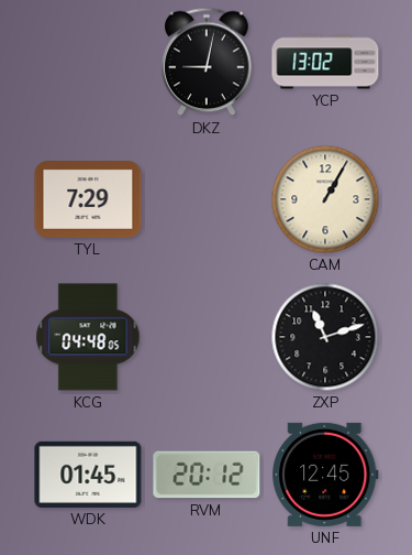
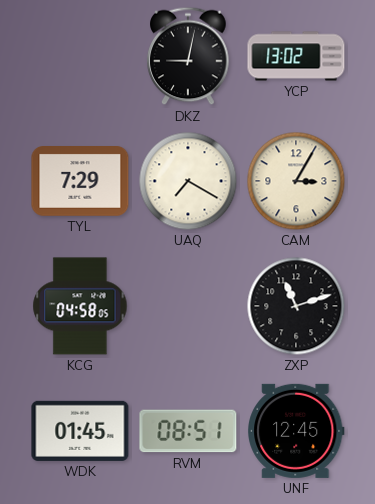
UAQ: none -> 7:20
CAM: 1:05 -> 3:05
KCG: 04:48 -> 04:58
RVM: 20:12 -> 08:51
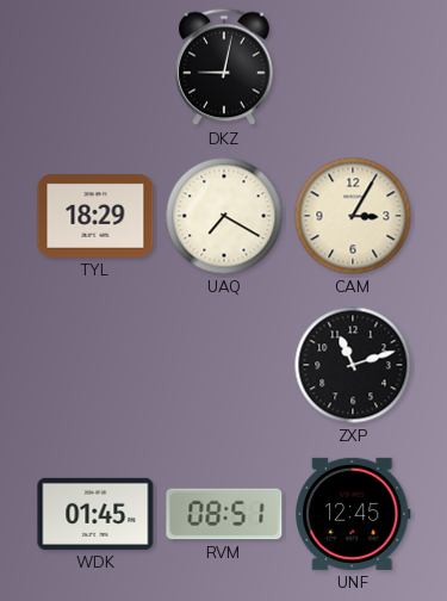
YCP: 13:02 -> none
TYL: 7:29 -> 18:29
KCG: 04:58 -> none
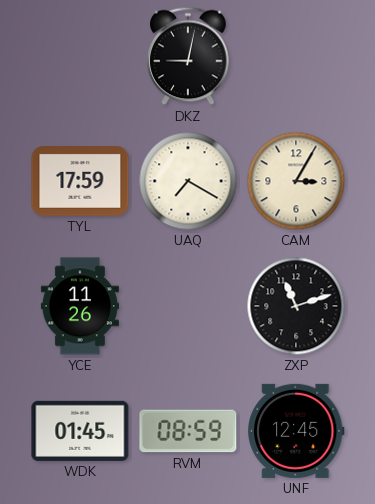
TYL: 18:29 -> 17:59
YCE: none -> 11:26
RVM: 08:51 -> 08:59
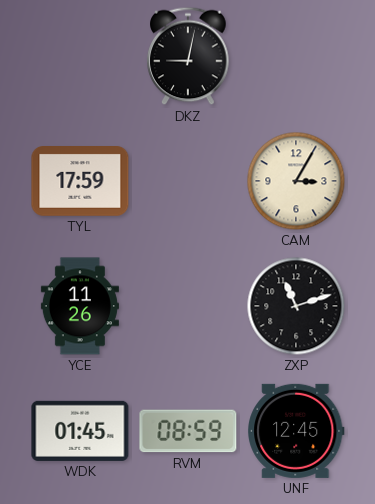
UAQ: 7:20 -> none
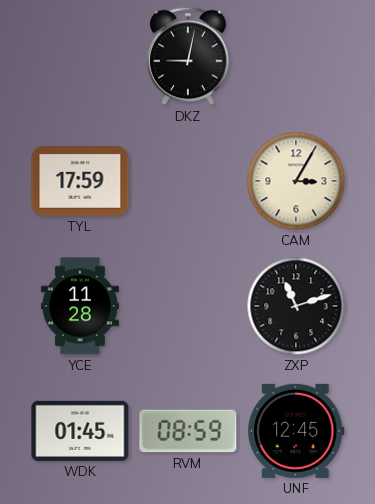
YCE: 11:26 -> 11:28
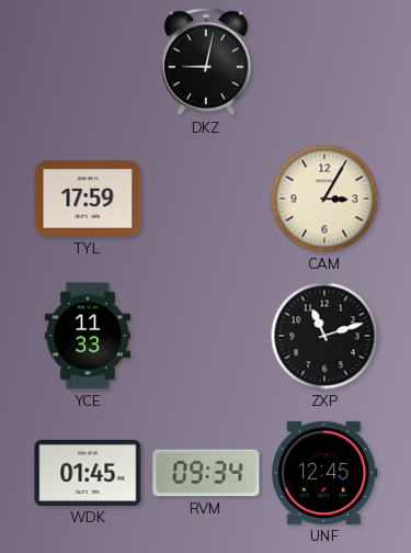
YCE: 11:28 -> 11:33
RVM: 08:59 -> 09:34
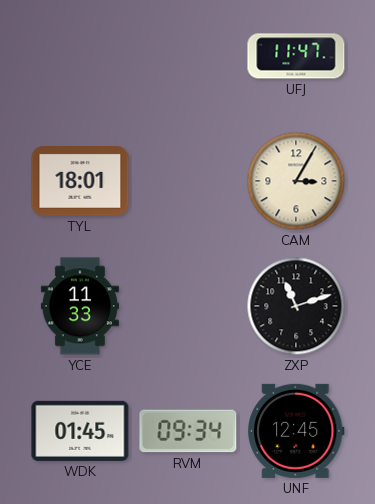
DKZ: 9:02 -> none
UFJ: none -> 11:47
TYL: 17:59 -> 18:01
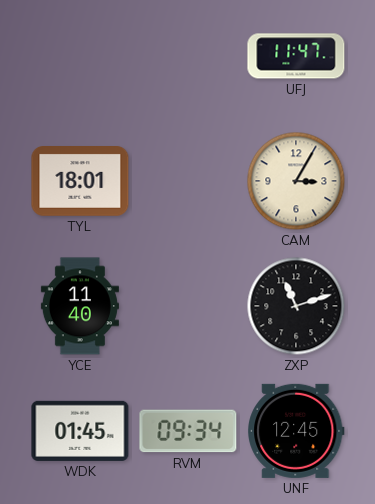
YCE: 11:33 -> 11:40
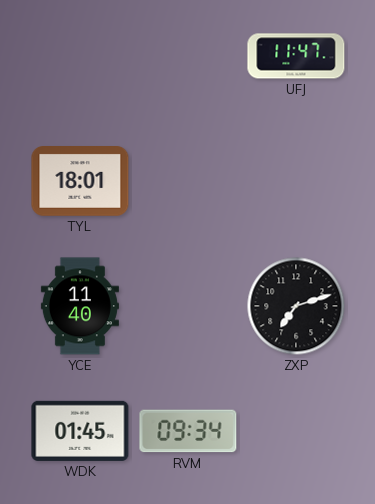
CAM: 3:05 -> none
ZXP: 11:12 -> 7:12
UNF: 12:45 -> none
